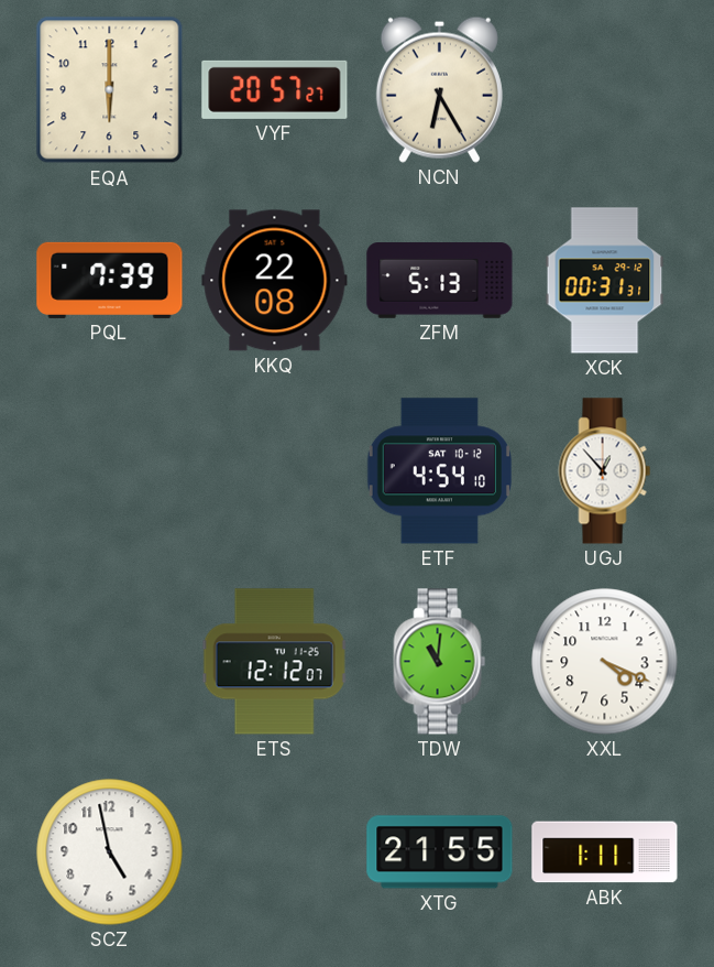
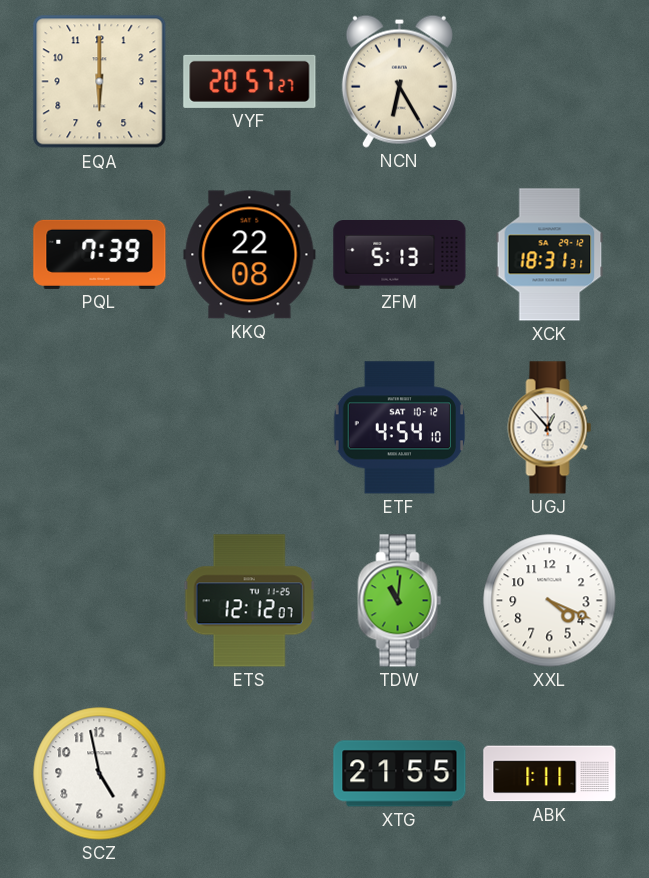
XCK: 00:31 -> 18:31
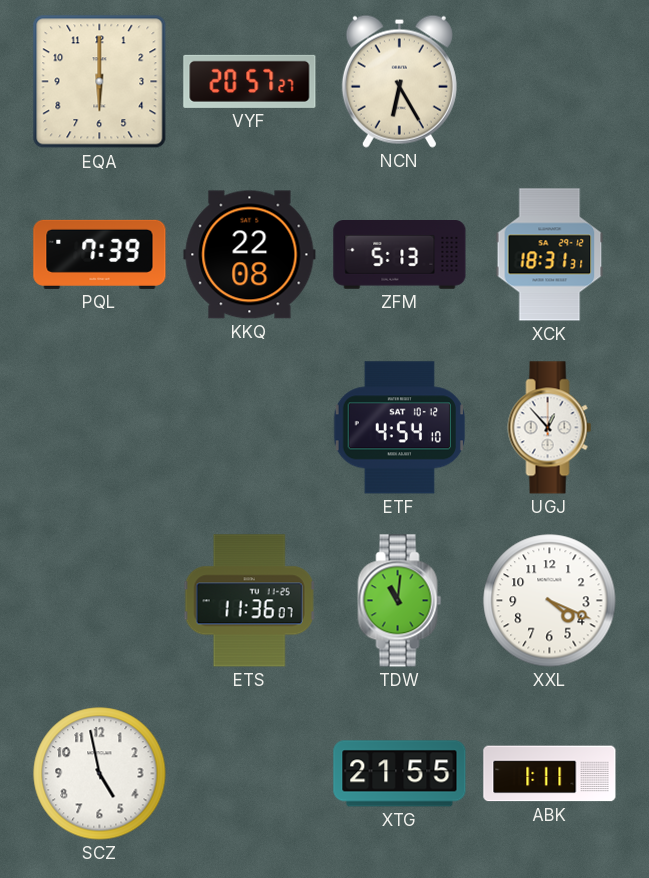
ETS: 12:12 -> 11:36
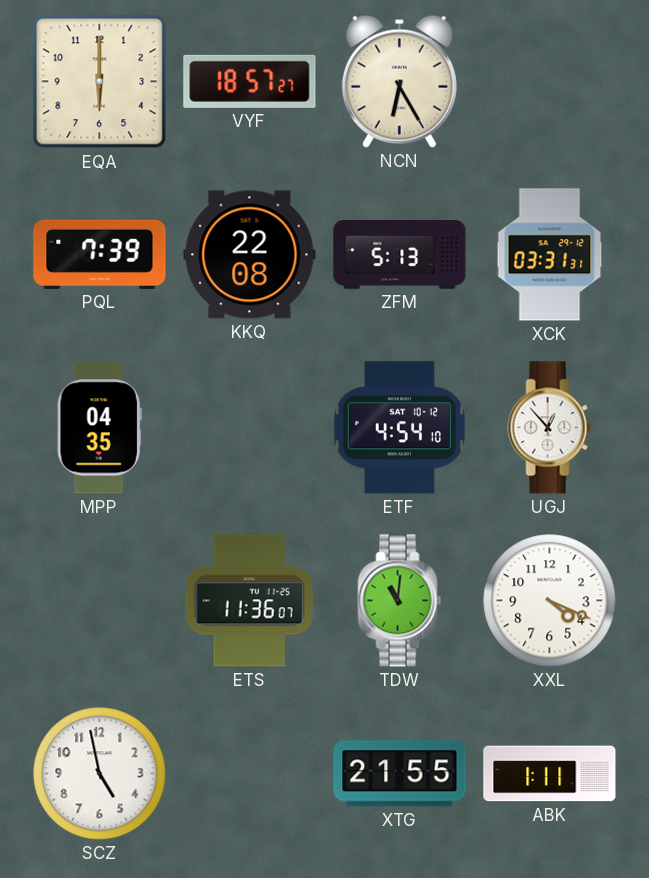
VYF: 20:57 -> 18:57
XCK: 18:31 -> 03:31
MPP: none -> 04:35
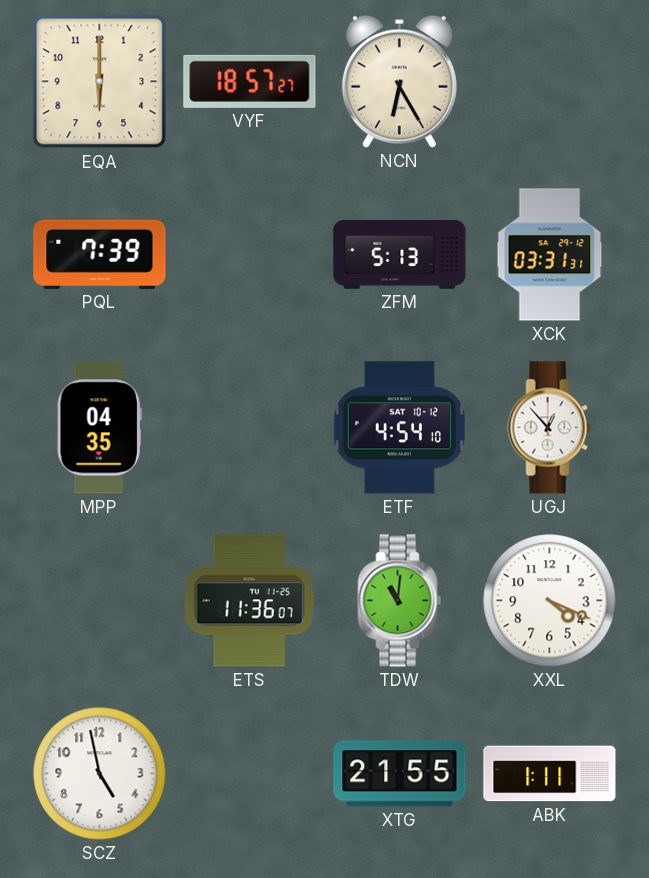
KKQ: 22:08 -> none
